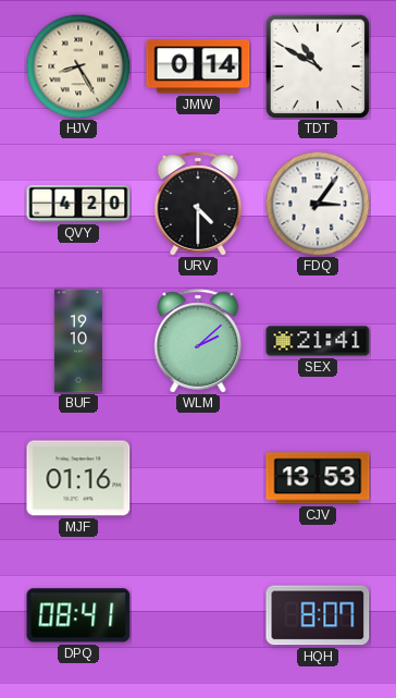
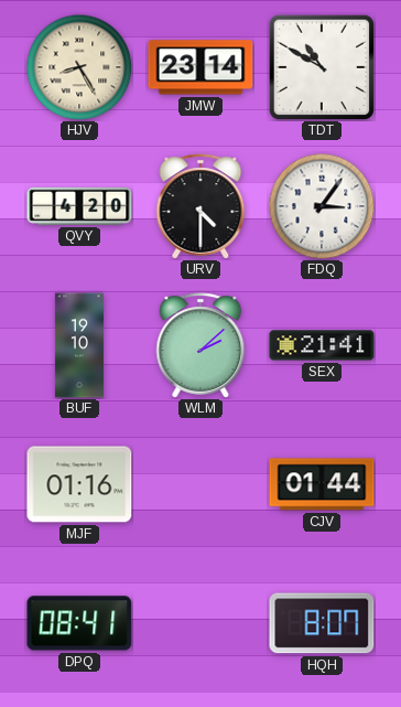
JMW: 0:14 -> 23:14
CJV: 13:53 -> 01:44
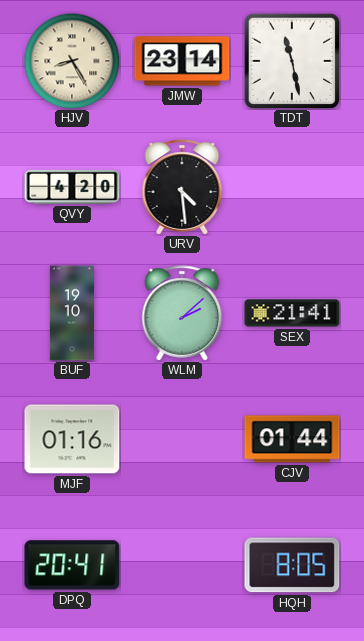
TDT: 10:50 -> 11:28
URV: 4:30 -> 4:29
FDQ: 3:06 -> none
DPQ: 08:41 -> 20:41
HQH: 8:07 -> 8:05
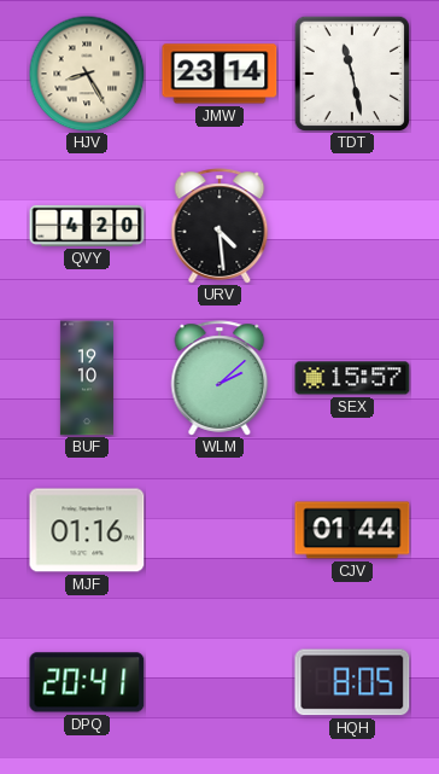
SEX: 21:41 -> 15:57
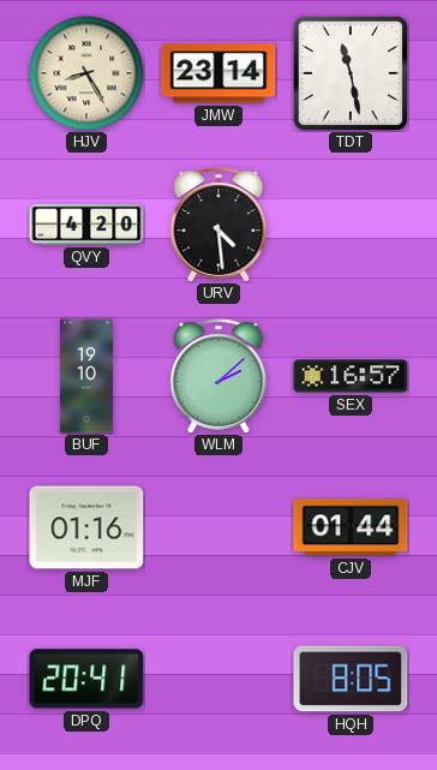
SEX: 15:57 -> 16:57
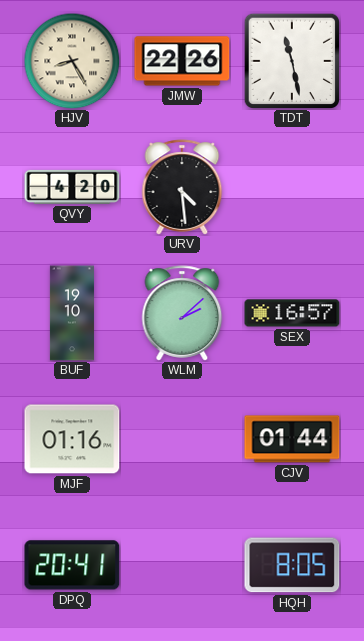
JMW: 23:14 -> 22:26
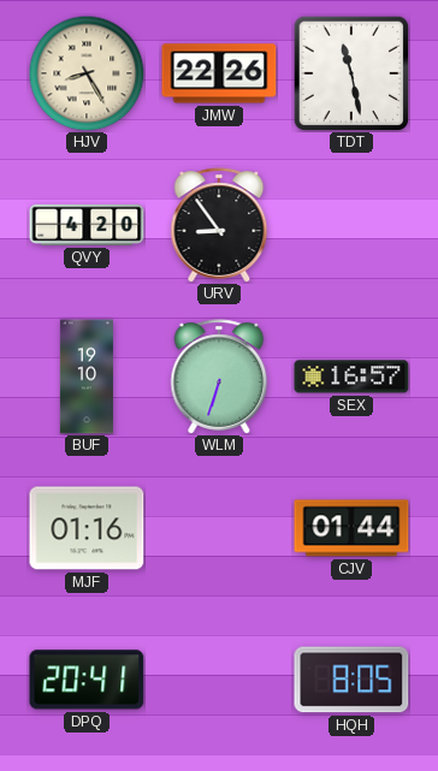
URV: 4:29 -> 8:54
WLM: 2:08 -> 6:33
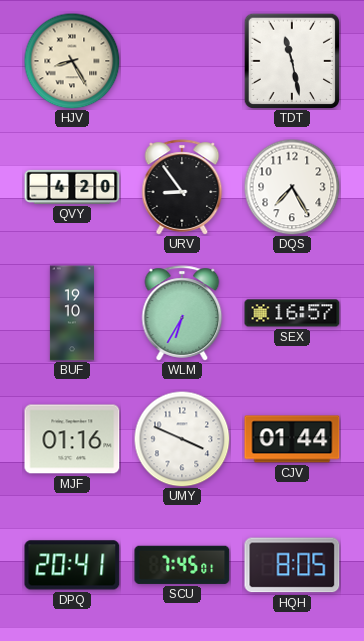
JMW: 22:26 -> none
DQS: none -> 7:25
WLM: 6:33 -> 6:35
UMY: none -> 3:49
SCU: none -> 7:45
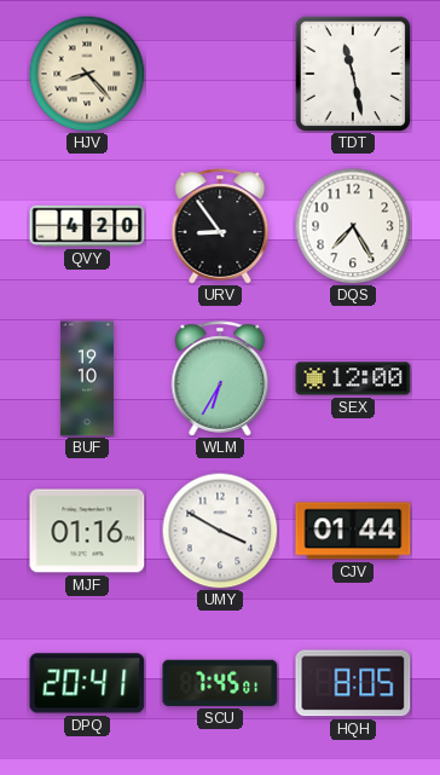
HJV: 8:25 -> 8:23
SEX: 16:57 -> 12:00
UMY: 3:49 -> 3:50
